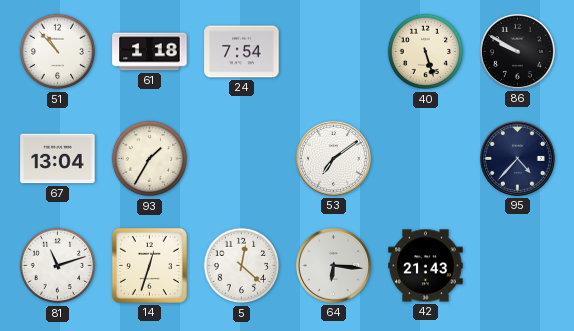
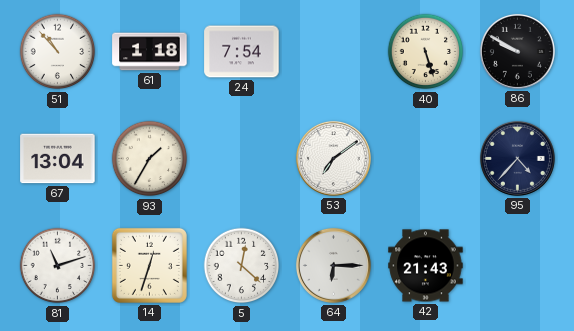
64: 6:16 -> 6:15
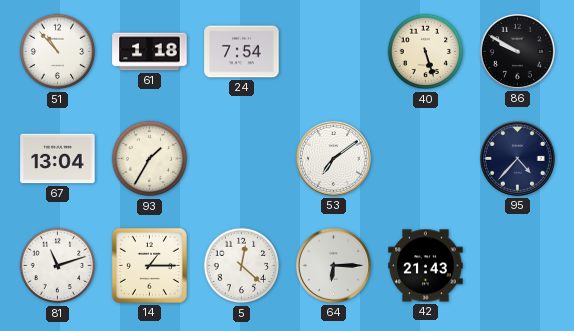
14: 12:33 -> 1:15
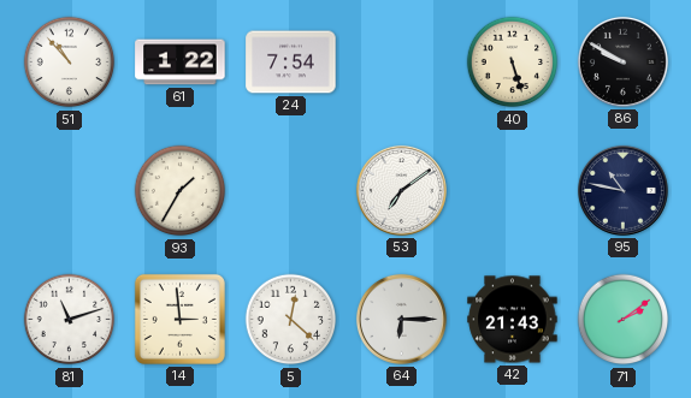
61: 1:18 -> 1:22
67: 13:04 -> none
95: 4:37 -> 10:47
14: 1:15 -> 2:59
71: none -> 2:09
